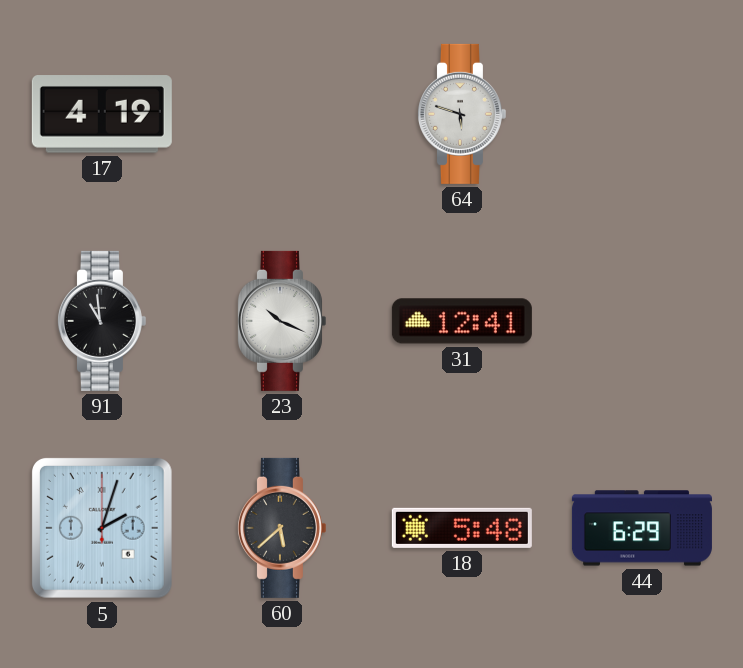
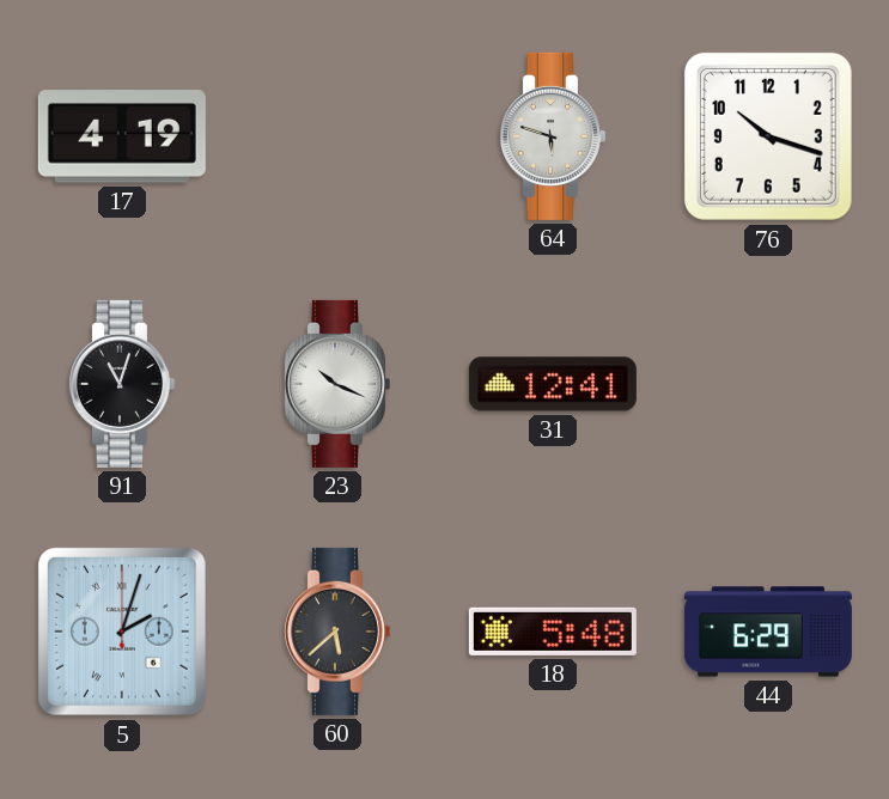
76: none -> 10:18
91: 10:59 -> 11:03
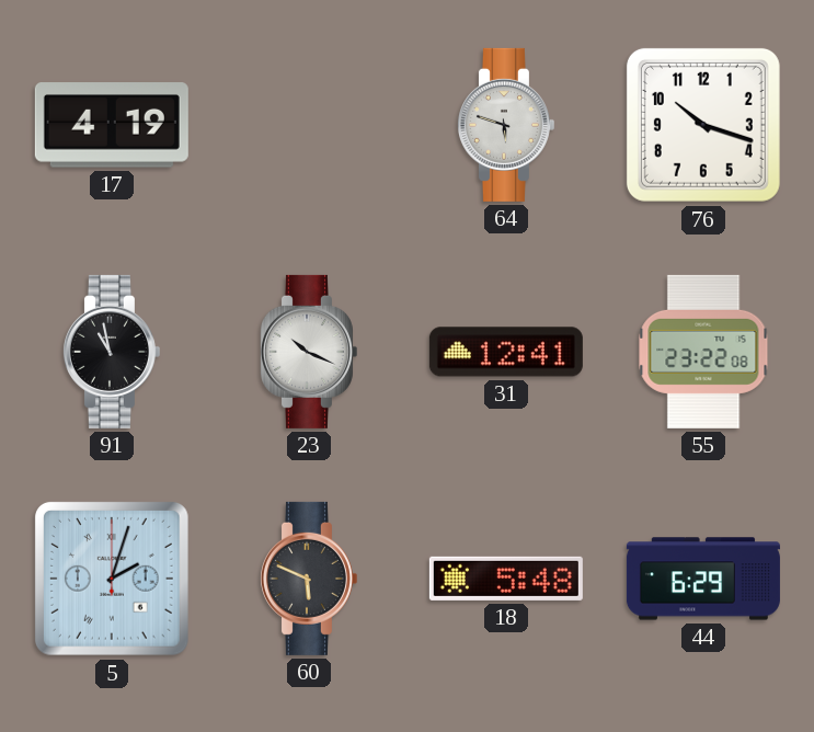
91: 11:03 -> 10:58
55: none -> 23:22
60: 5:38 -> 5:49
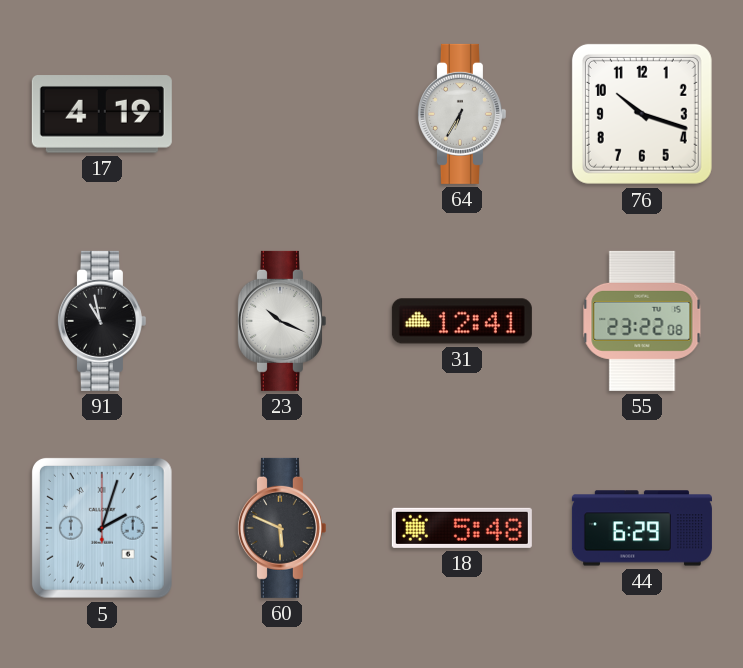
64: 5:48 -> 6:35
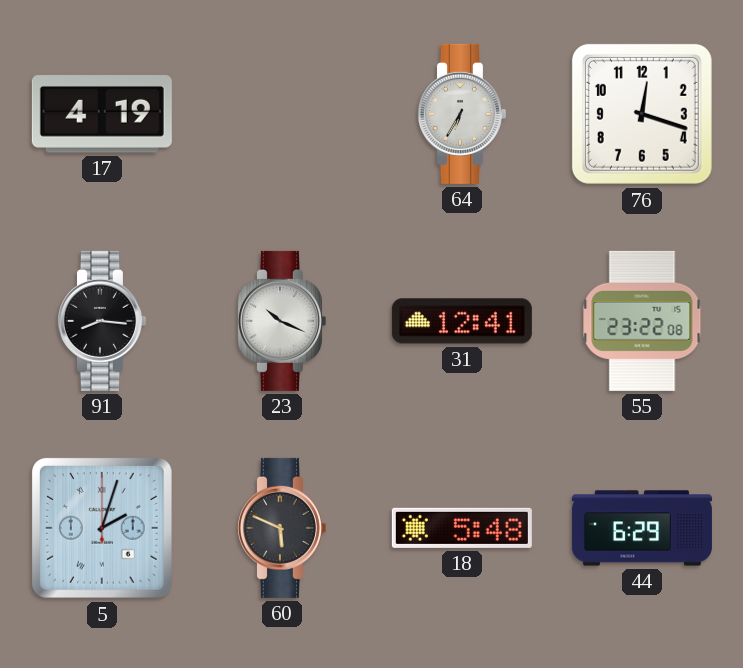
76: 10:18 -> 12:18
91: 10:58 -> 8:16
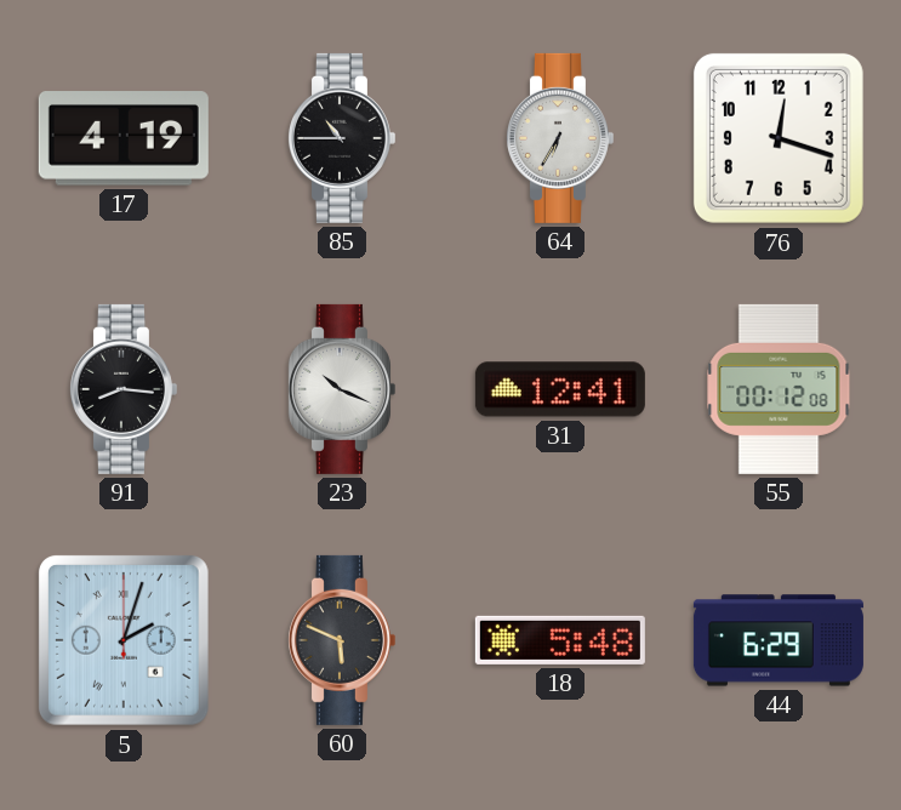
85: none -> 10:45
55: 23:22 -> 00:12
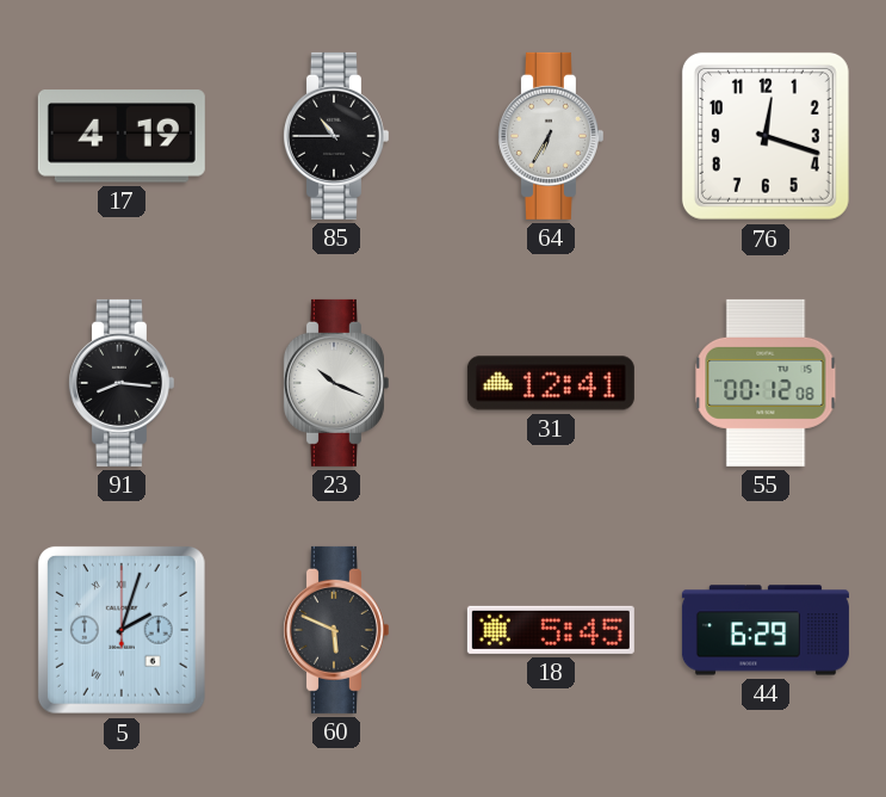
18: 5:48 -> 5:45
